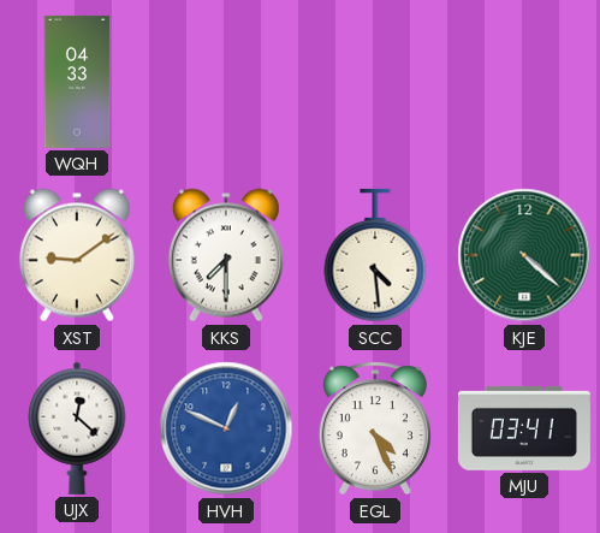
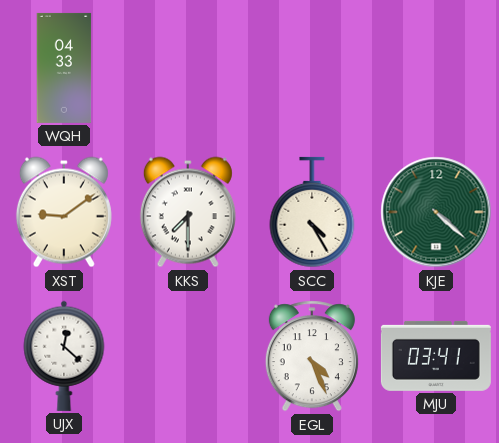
SCC: 4:29 -> 4:25
HVH: 12:49 -> none
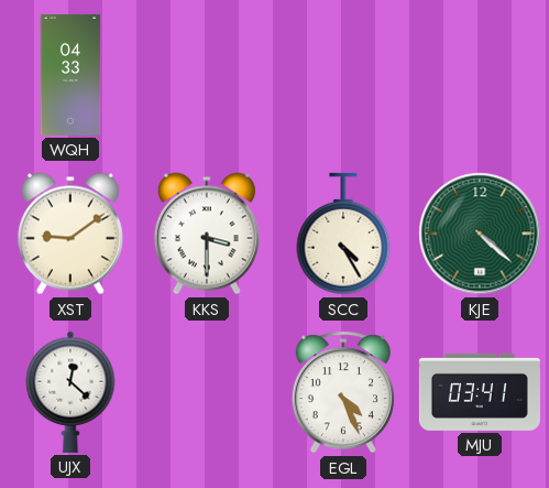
KKS: 7:30 -> 3:30
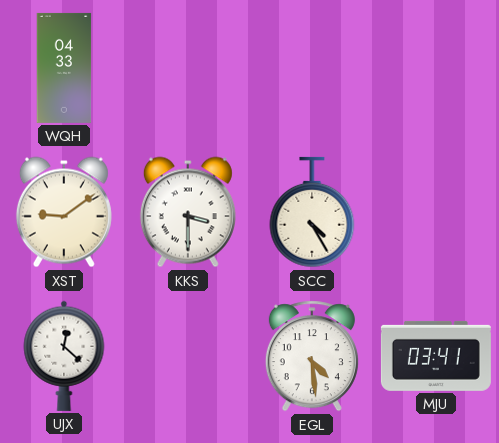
KJE: 4:22 -> none
EGL: 4:26 -> 4:29
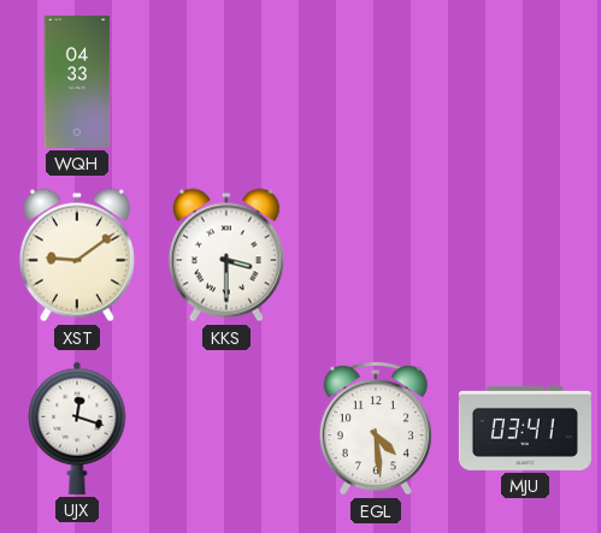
SCC: 4:25 -> none
UJX: 12:22 -> 12:18
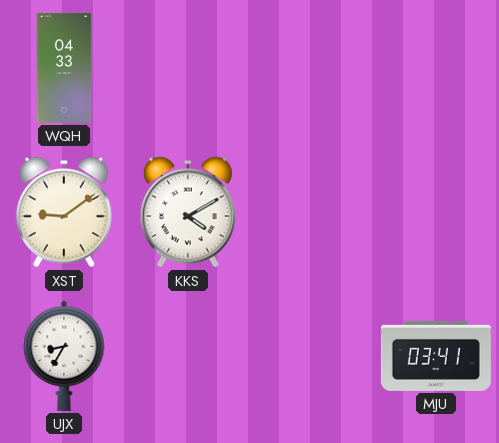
KKS: 3:30 -> 4:10
UJX: 12:18 -> 8:35
EGL: 4:29 -> none
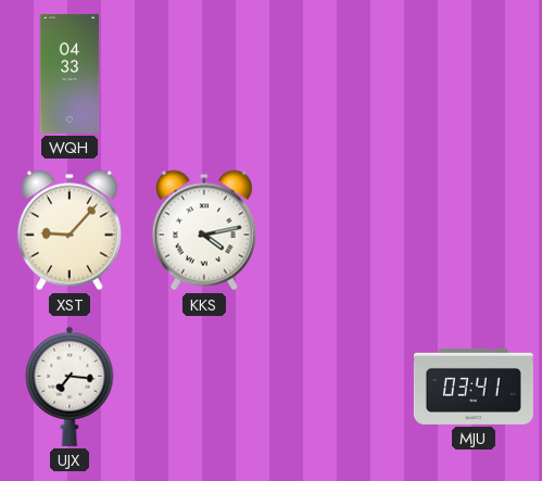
XST: 9:09 -> 9:07
KKS: 4:10 -> 4:13
UJX: 8:35 -> 7:16
